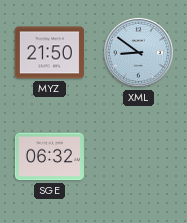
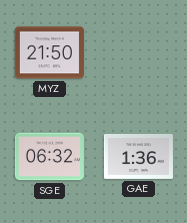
XML: 8:51 -> none
GAE: none -> 1:36
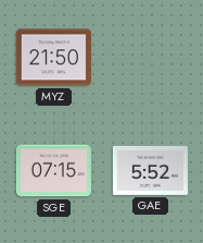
SGE: 06:32 -> 07:15
GAE: 1:36 -> 5:52
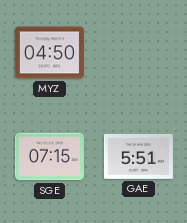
MYZ: 21:50 -> 04:50
GAE: 5:52 -> 5:51
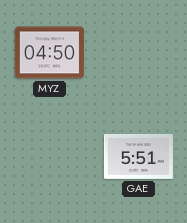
SGE: 07:15 -> none
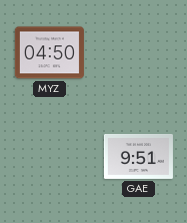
GAE: 5:51 -> 9:51
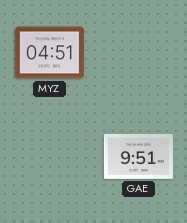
MYZ: 04:50 -> 04:51
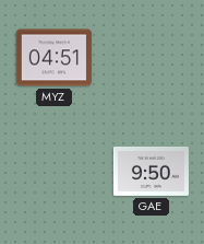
GAE: 9:51 -> 9:50
